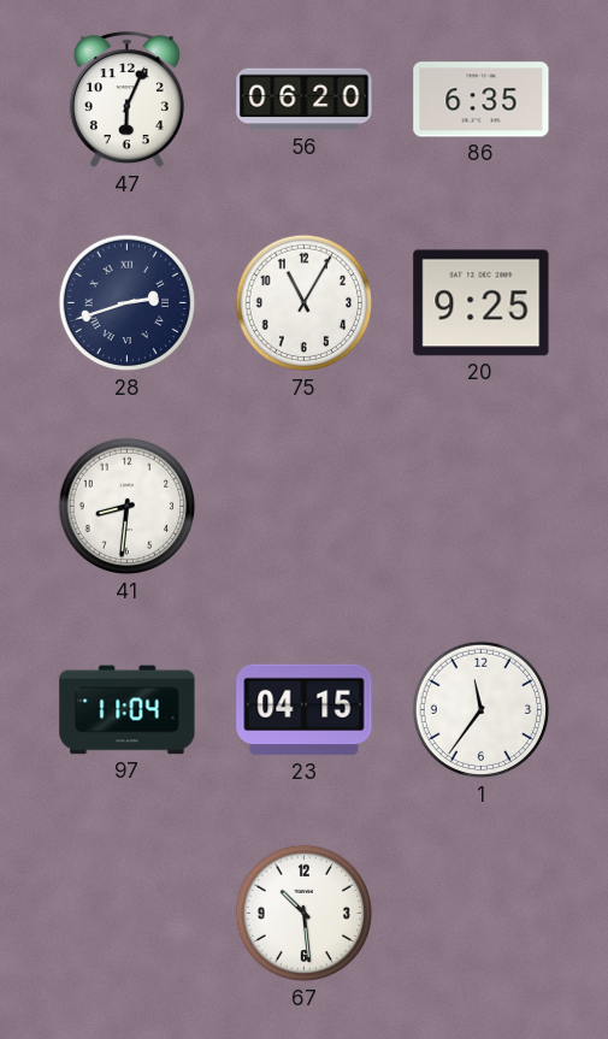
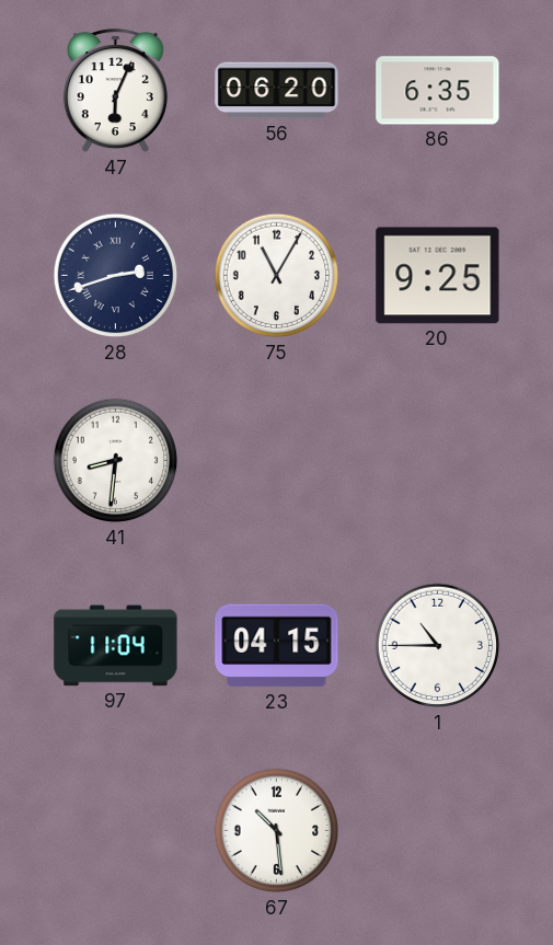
1: 11:36 -> 10:45
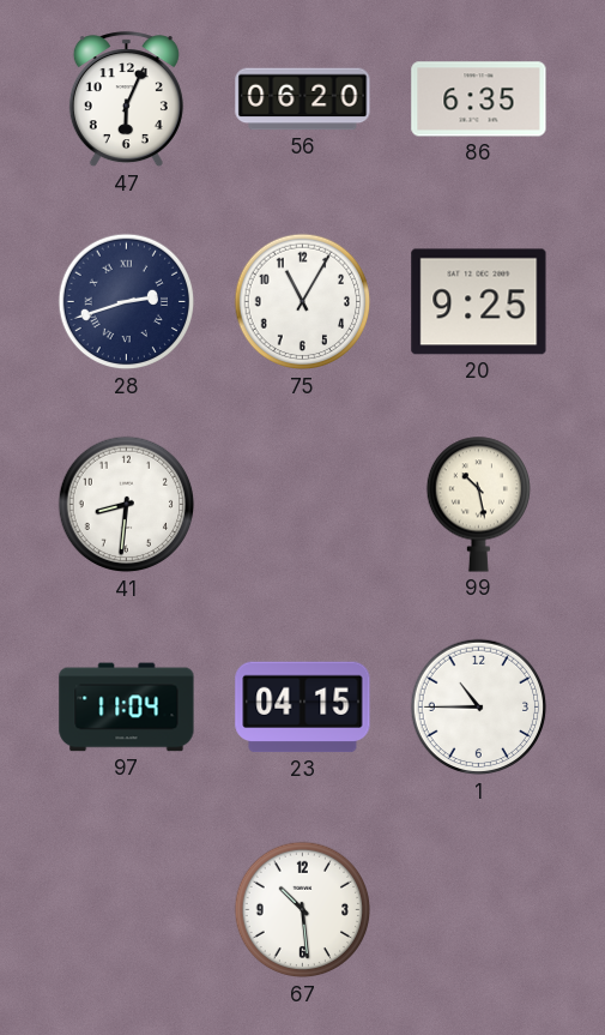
99: none -> 10:28
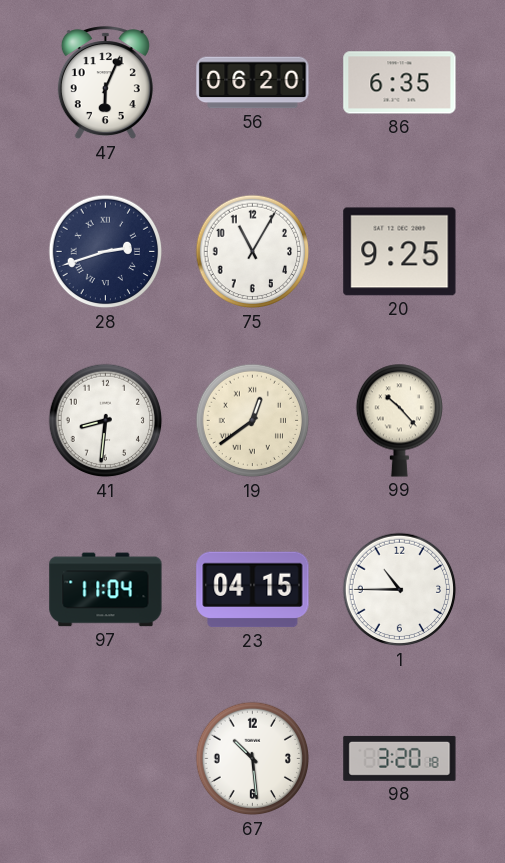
19: none -> 12:39
99: 10:28 -> 10:23
98: none -> 3:20
